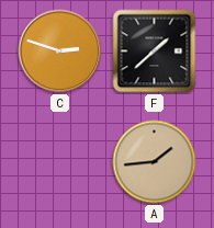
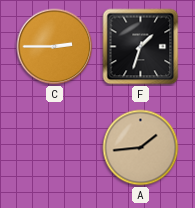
C: 2:48 -> 2:45
F: 1:38 -> 1:33
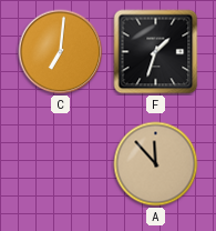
C: 2:45 -> 7:01
A: 1:44 -> 11:53
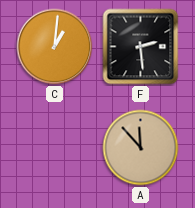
C: 7:01 -> 1:01
F: 1:33 -> 2:29
